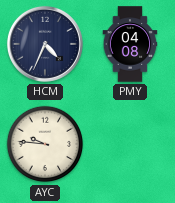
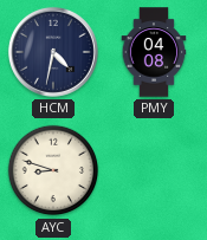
HCM: 4:34 -> 4:32
AYC: 9:46 -> 8:48
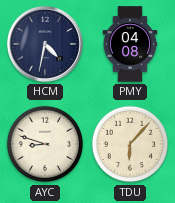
TDU: none -> 6:07
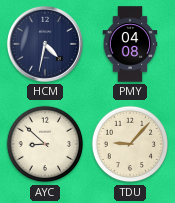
AYC: 8:48 -> 8:52
TDU: 6:07 -> 9:07
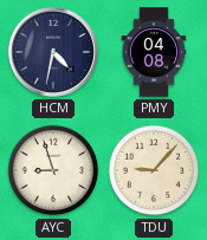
AYC: 8:52 -> 8:57
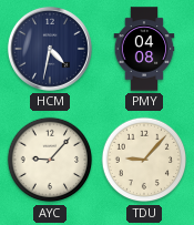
AYC: 8:57 -> 9:07
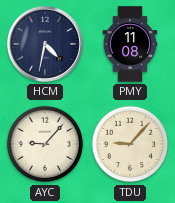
PMY: 04:08 -> 11:08
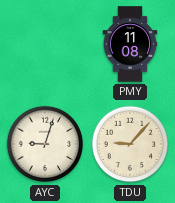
HCM: 4:32 -> none
AYC: 9:07 -> 9:03
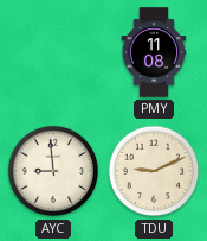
AYC: 9:03 -> 8:59
TDU: 9:07 -> 9:11
